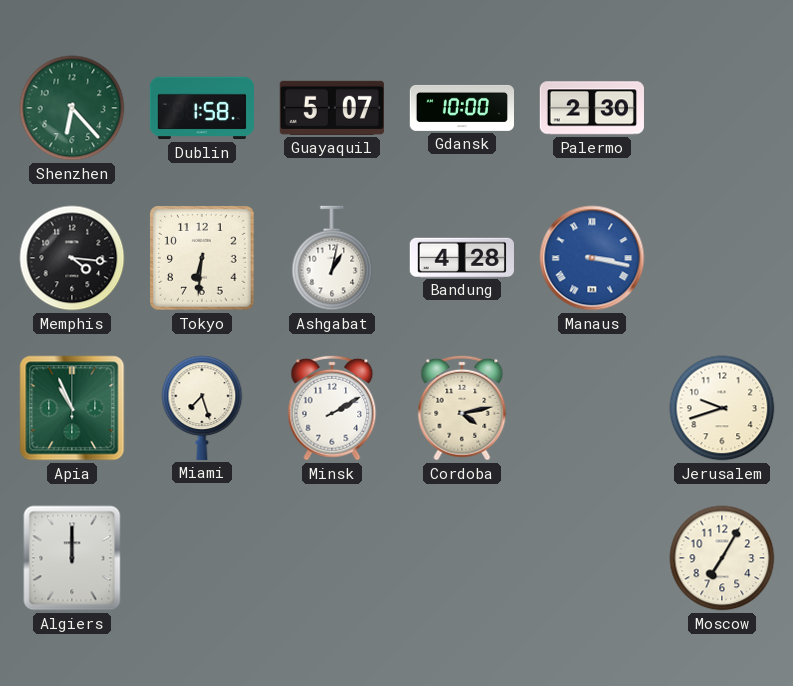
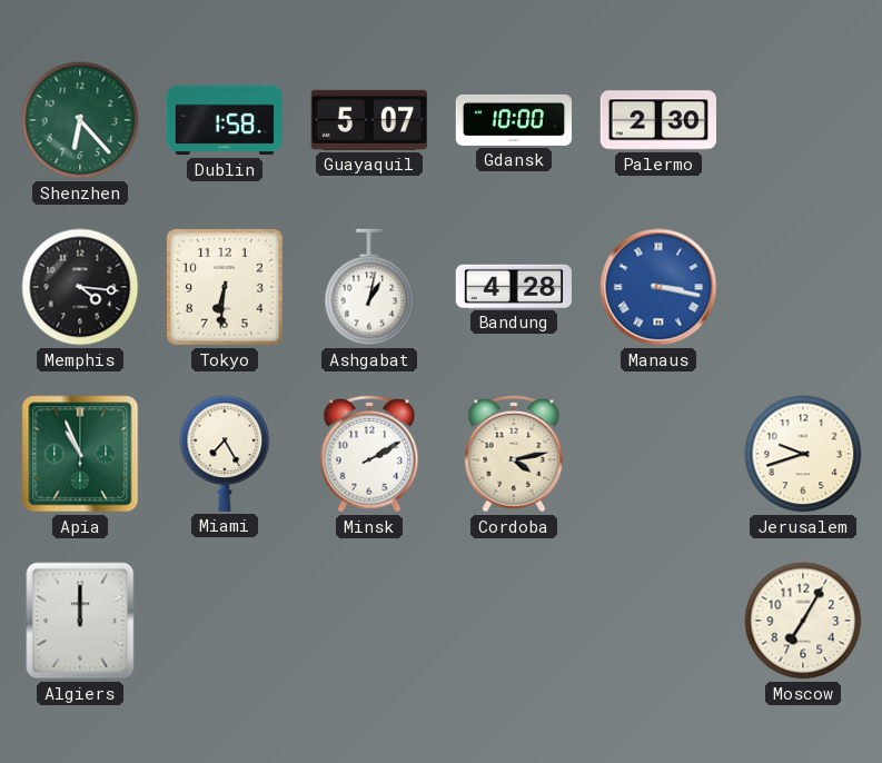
Miami: 7:27 -> 7:25
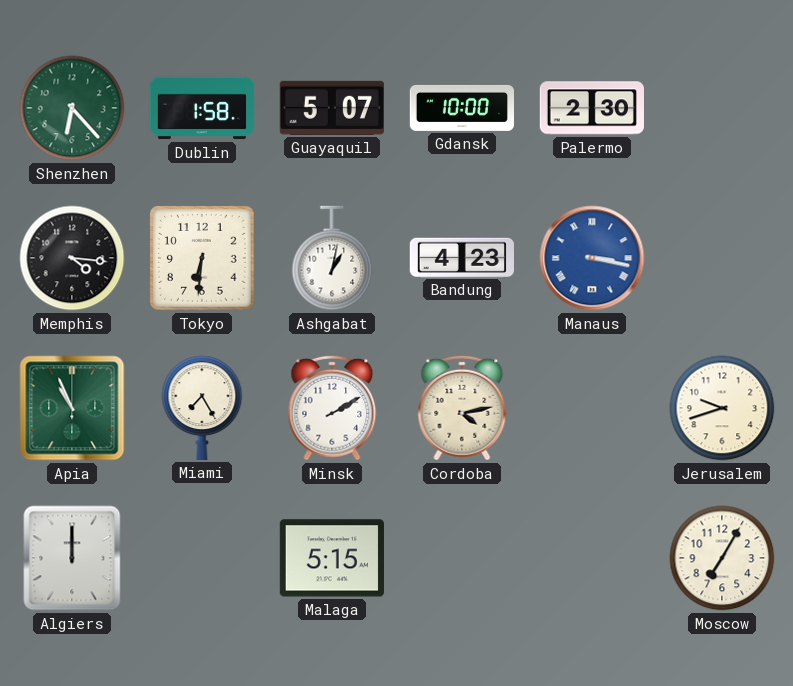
Bandung: 4:28 -> 4:23
Malaga: none -> 5:15
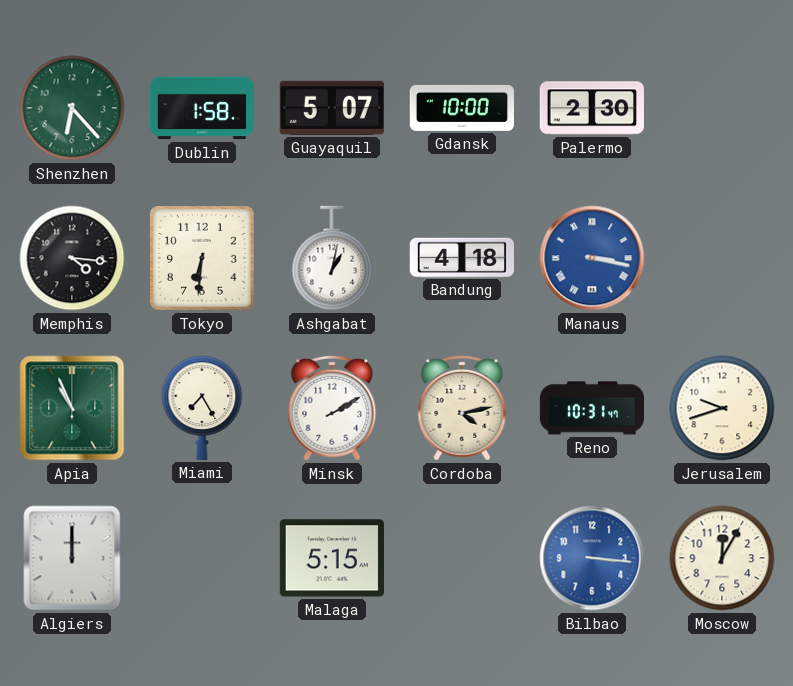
Bandung: 4:23 -> 4:18
Reno: none -> 10:31
Bilbao: none -> 3:16
Moscow: 7:05 -> 12:05
